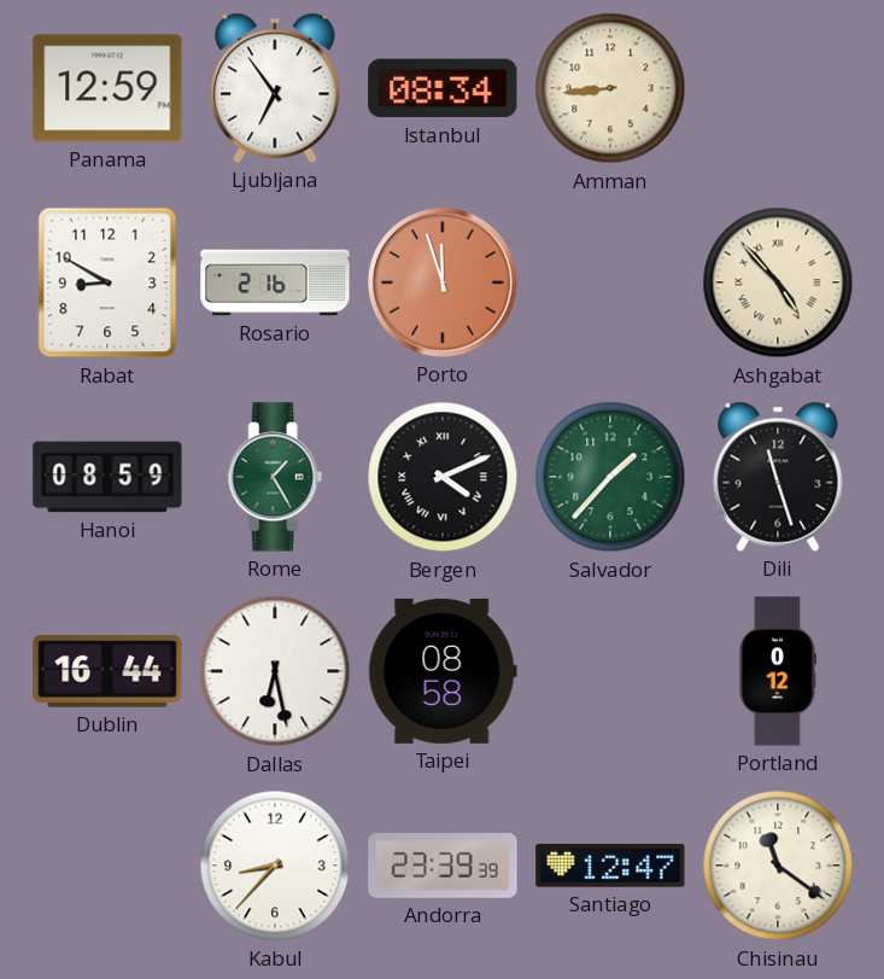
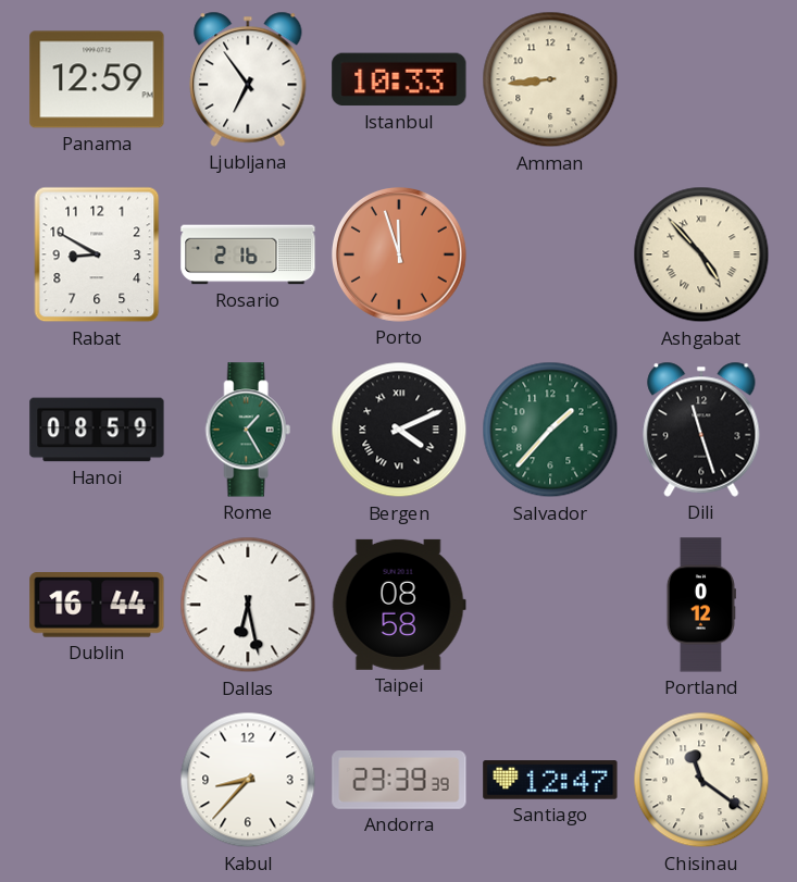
Istanbul: 08:34 -> 10:33
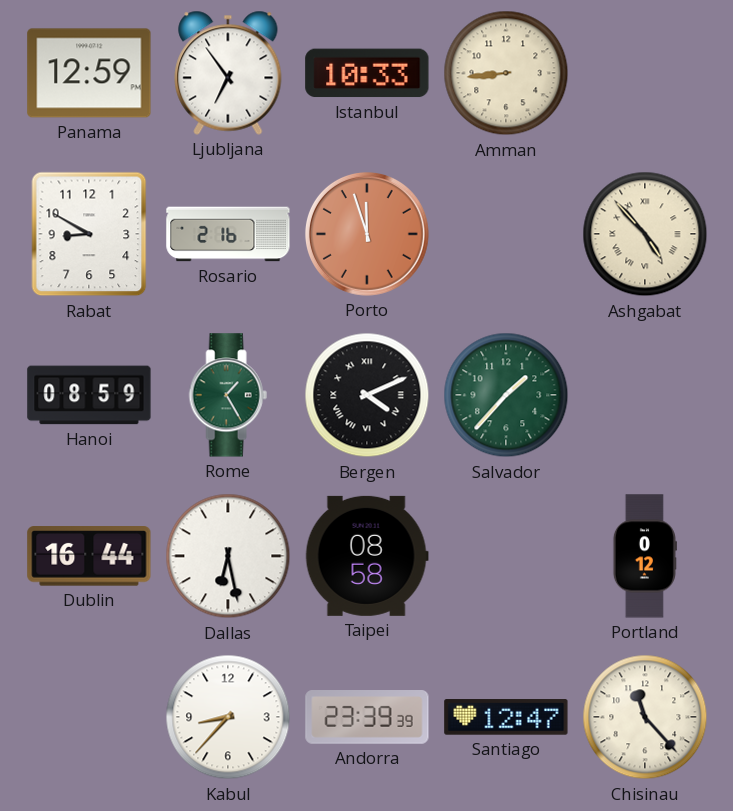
Dili: 11:27 -> none
Chisinau: 11:21 -> 11:23
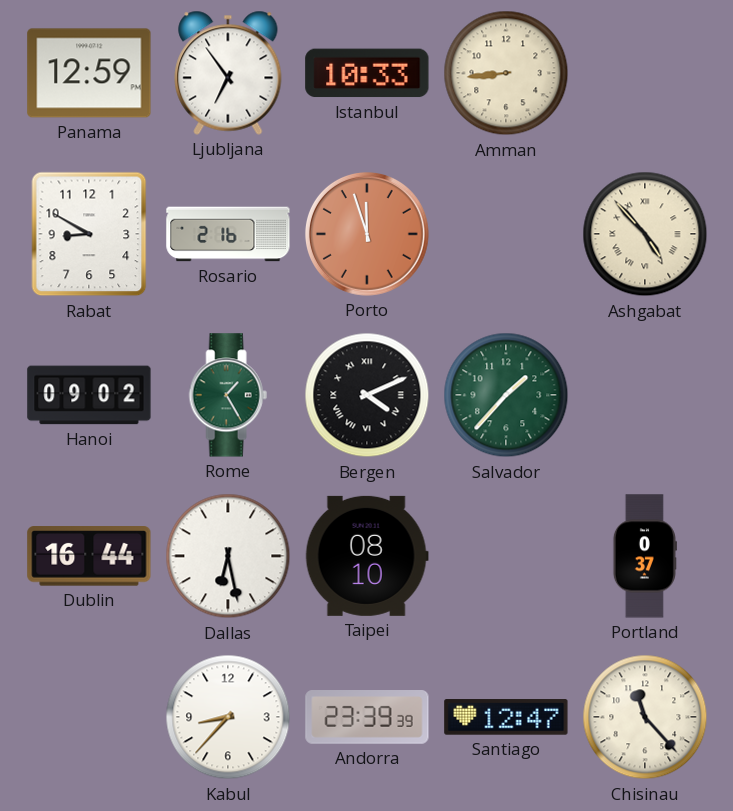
Hanoi: 08:59 -> 09:02
Taipei: 08:58 -> 08:10
Portland: 0:12 -> 0:37
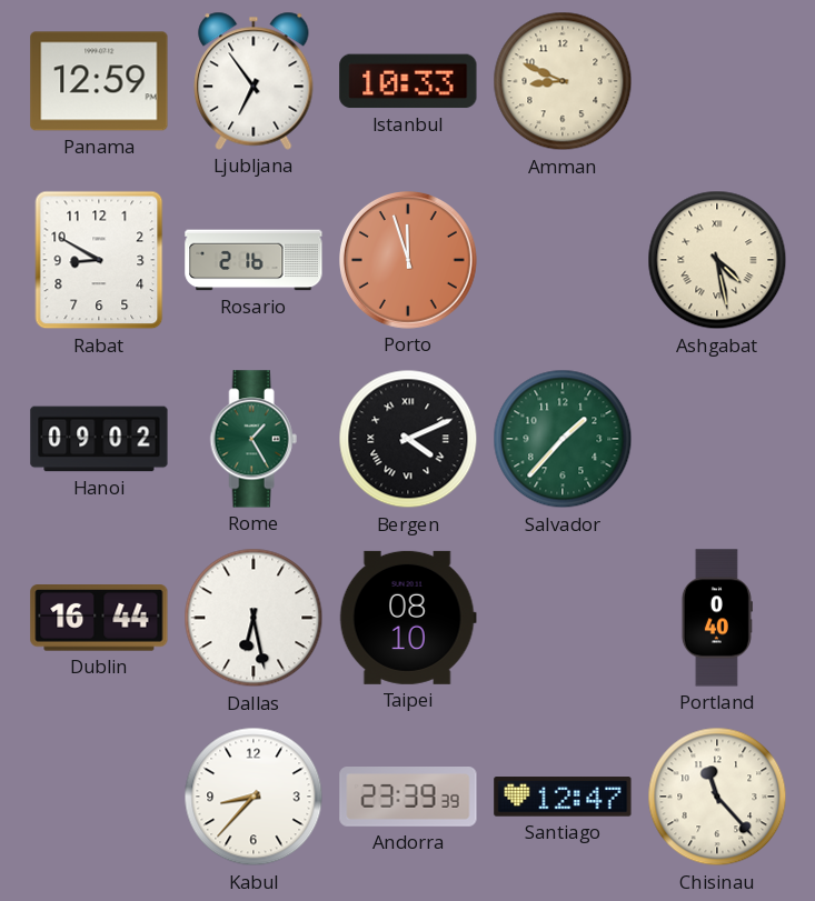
Amman: 8:44 -> 8:49
Ashgabat: 4:53 -> 4:28
Portland: 0:37 -> 0:40
